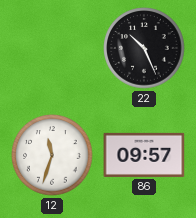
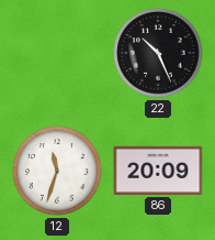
86: 09:57 -> 20:09
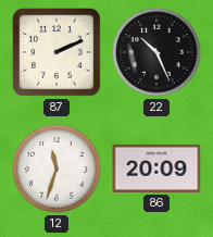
87: none -> 2:11
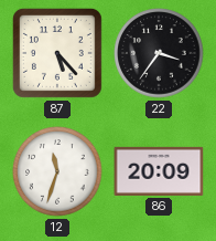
87: 2:11 -> 5:23
22: 10:26 -> 3:36
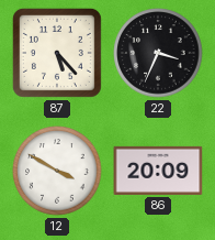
22: 3:36 -> 3:34
12: 11:33 -> 3:50
